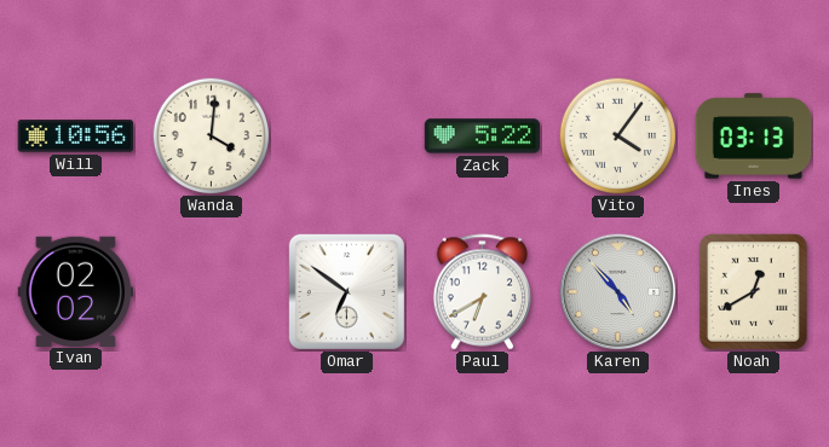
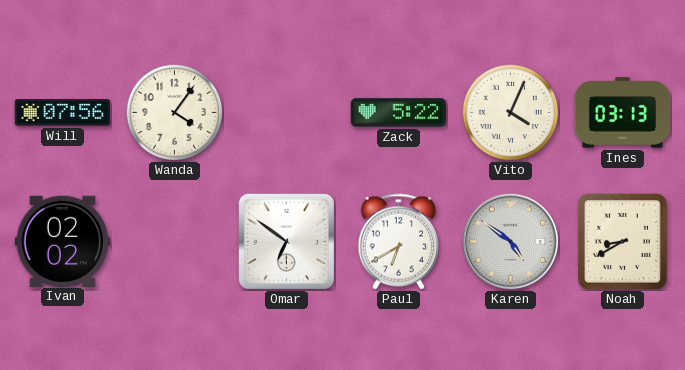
Will: 10:56 -> 07:56
Wanda: 4:01 -> 4:06
Vito: 4:06 -> 4:04
Karen: 4:53 -> 4:51
Noah: 12:40 -> 8:40
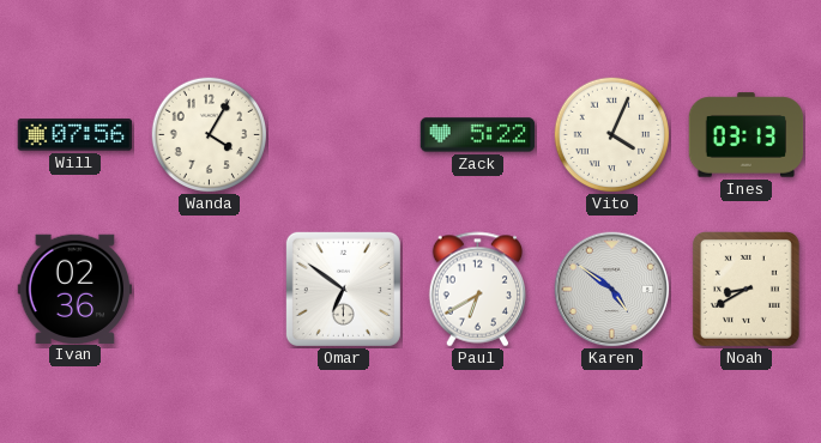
Wanda: 4:06 -> 4:05
Ivan: 02:02 -> 02:36
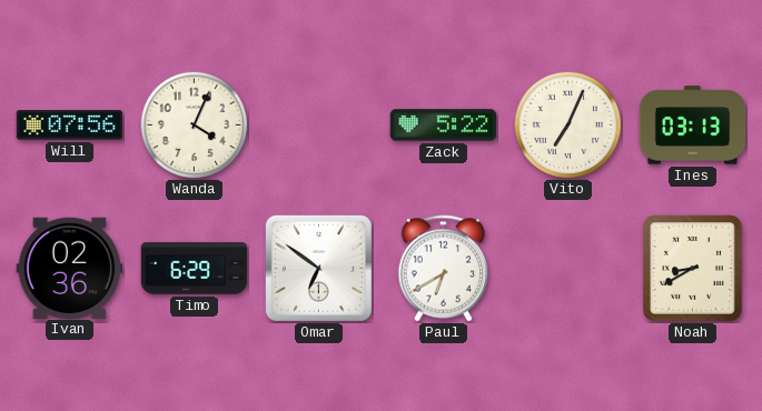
Wanda: 4:05 -> 4:04
Vito: 4:04 -> 7:04
Timo: none -> 6:29
Karen: 4:51 -> none
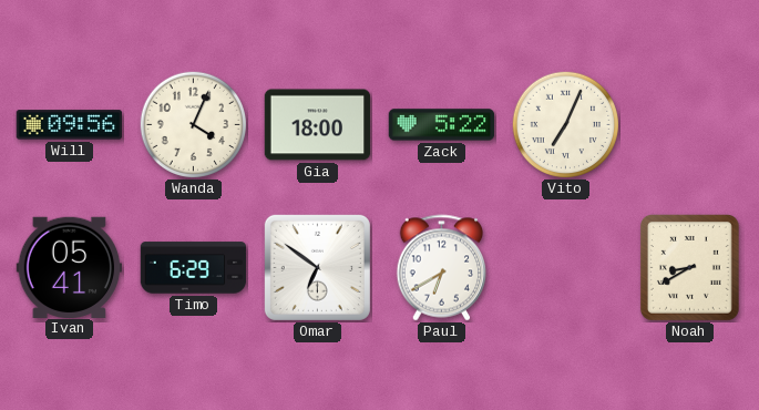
Will: 07:56 -> 09:56
Gia: none -> 18:00
Ines: 03:13 -> none
Ivan: 02:36 -> 05:41
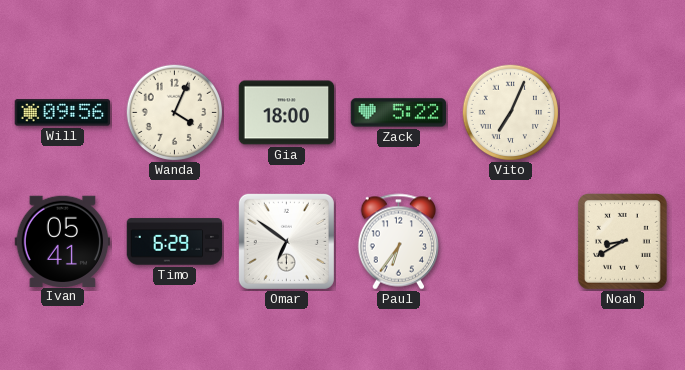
Paul: 6:40 -> 6:36
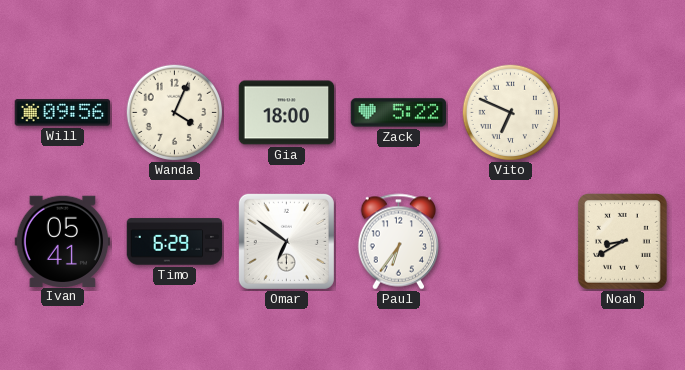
Vito: 7:04 -> 6:49
